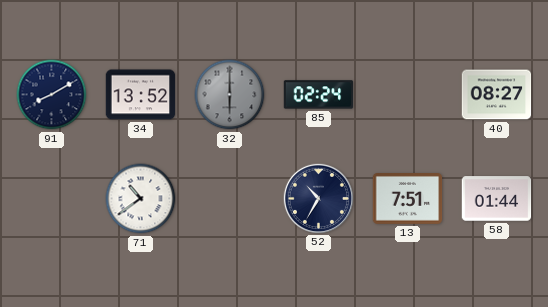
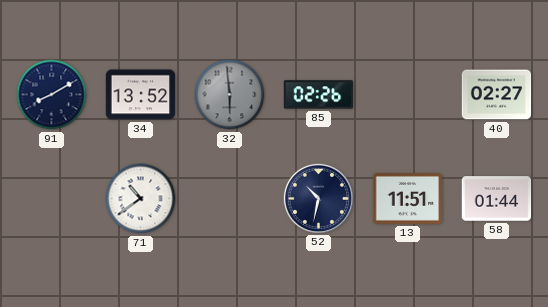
32: 6:00 -> 5:59
85: 02:24 -> 02:26
40: 08:27 -> 02:27
52: 10:35 -> 10:32
13: 7:51 -> 11:51
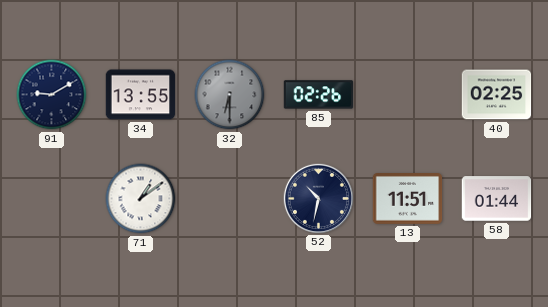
91: 8:10 -> 9:10
34: 13:52 -> 13:55
32: 5:59 -> 6:30
40: 02:27 -> 02:25
71: 10:39 -> 1:09
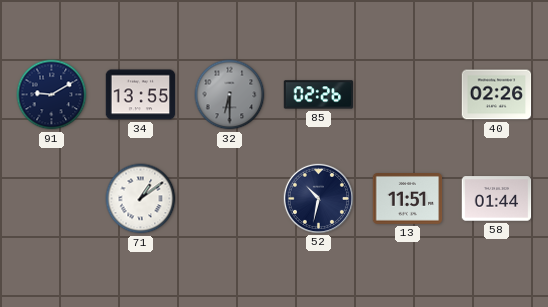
40: 02:25 -> 02:26
